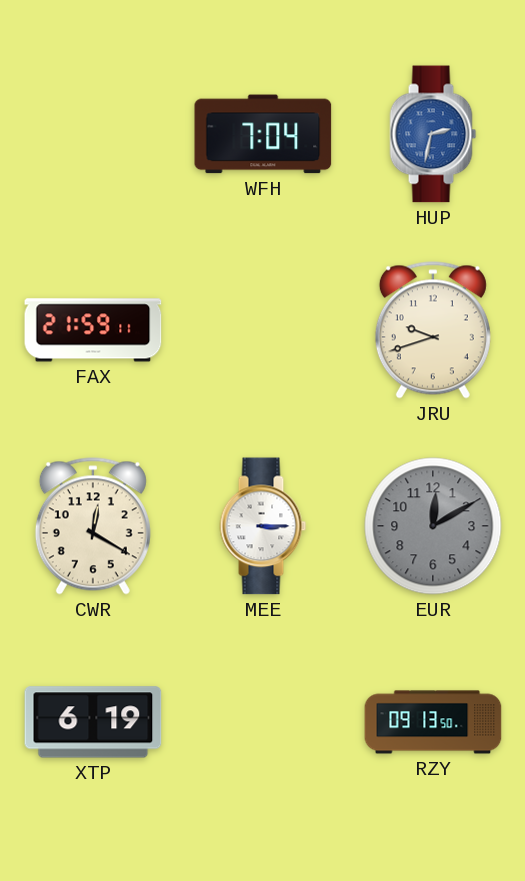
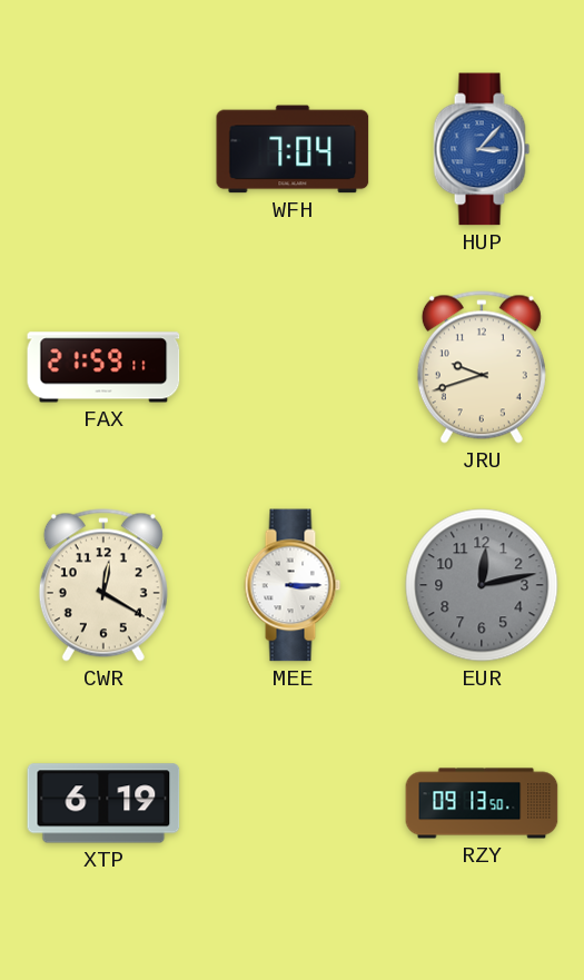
HUP: 2:32 -> 3:07
EUR: 12:10 -> 12:13
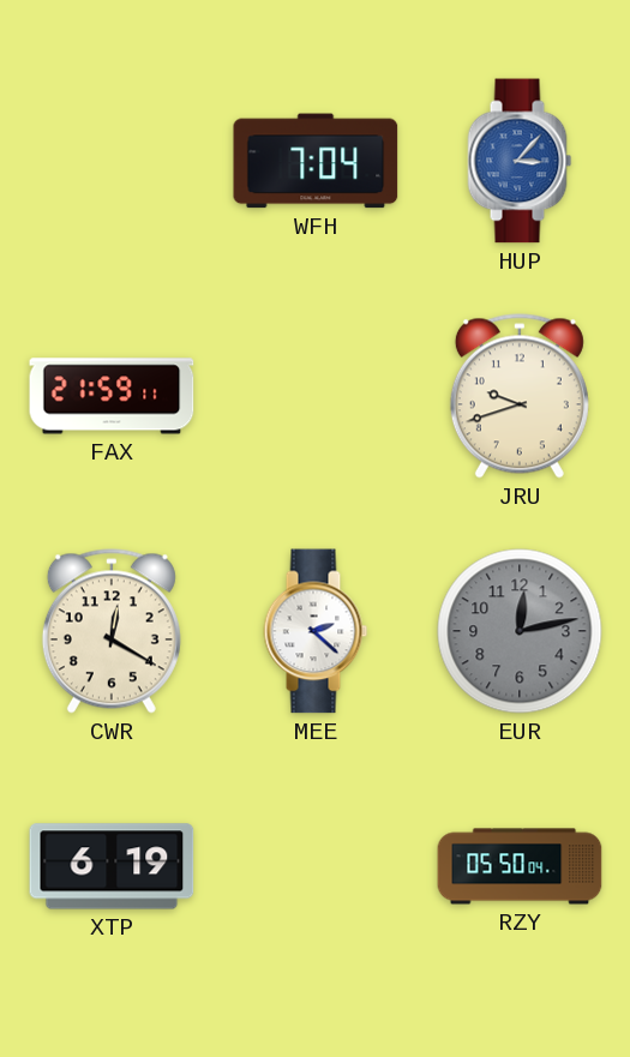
MEE: 3:15 -> 2:22
RZY: 09:13 -> 05:50
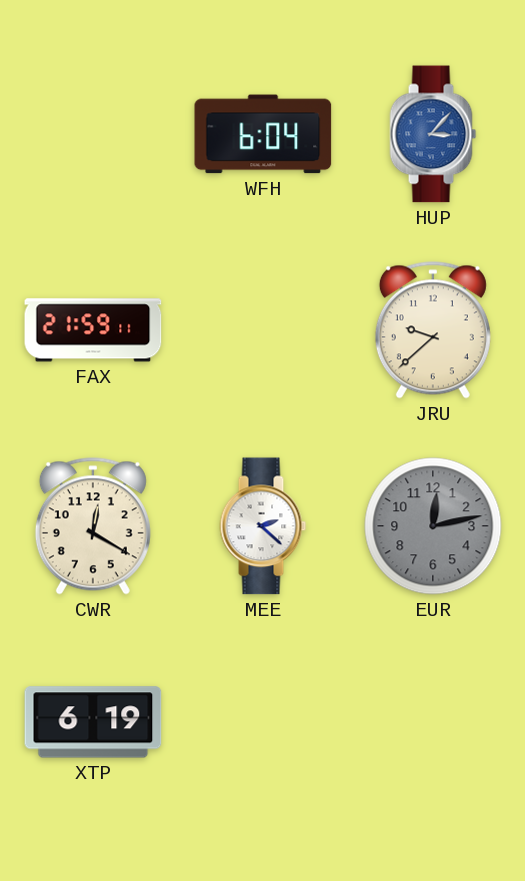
WFH: 7:04 -> 6:04
JRU: 9:42 -> 9:38
RZY: 05:50 -> none
